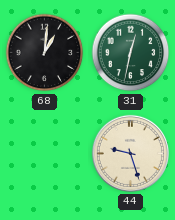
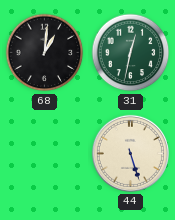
44: 9:27 -> 5:27
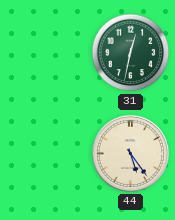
68: 1:01 -> none
44: 5:27 -> 5:24
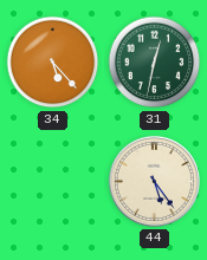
34: none -> 5:23
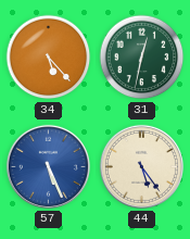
57: none -> 5:26
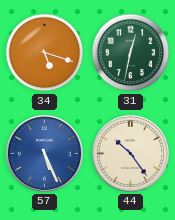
34: 5:23 -> 5:18
44: 5:24 -> 10:24
